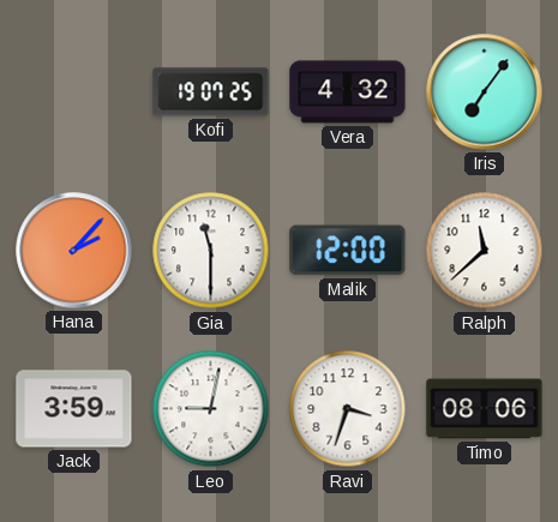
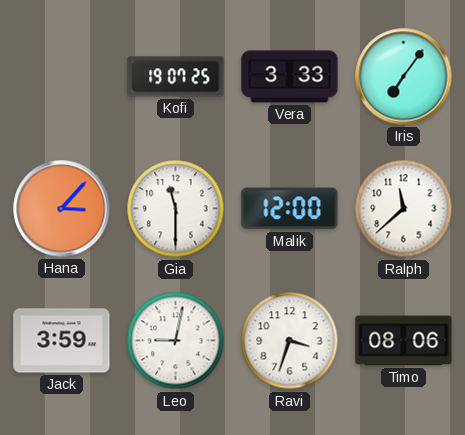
Vera: 4:32 -> 3:33
Hana: 2:07 -> 3:07
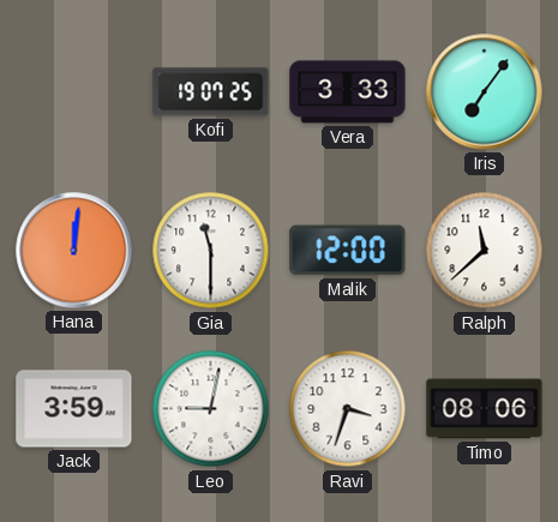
Hana: 3:07 -> 12:01
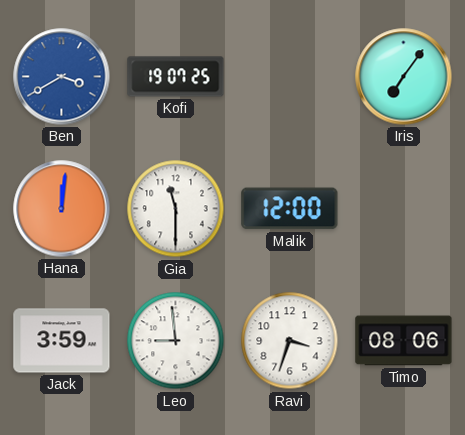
Ben: none -> 3:40
Vera: 3:33 -> none
Ralph: 11:38 -> none
Leo: 9:02 -> 8:59
